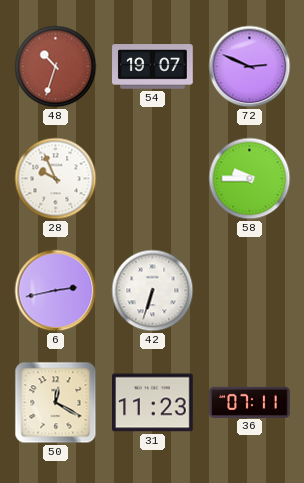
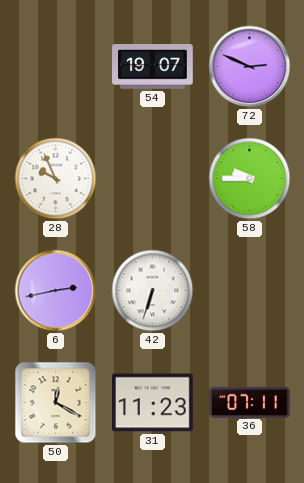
48: 10:33 -> none
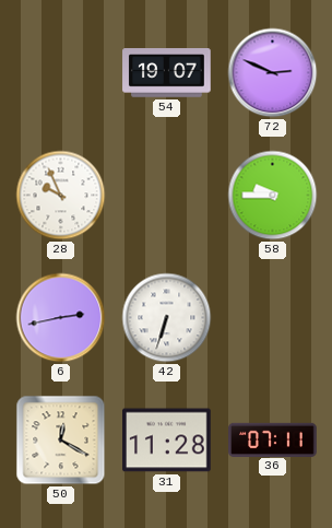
31: 11:23 -> 11:28
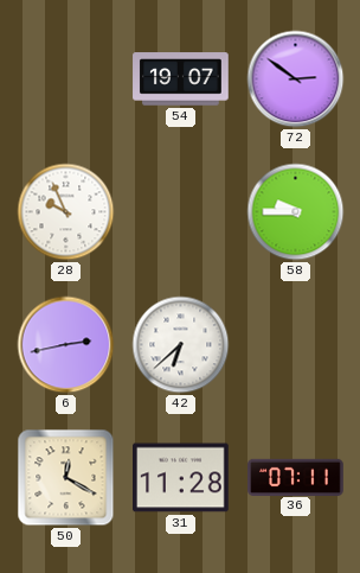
72: 2:49 -> 2:51
42: 6:33 -> 6:38
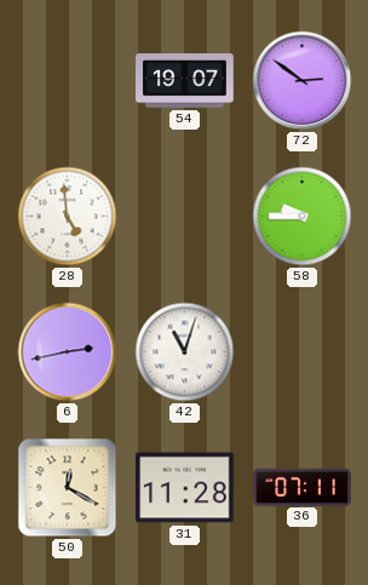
28: 9:56 -> 4:59
42: 6:38 -> 11:03
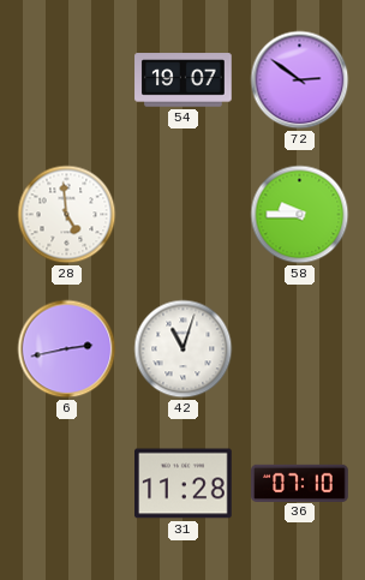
50: 12:20 -> none
36: 07:11 -> 07:10
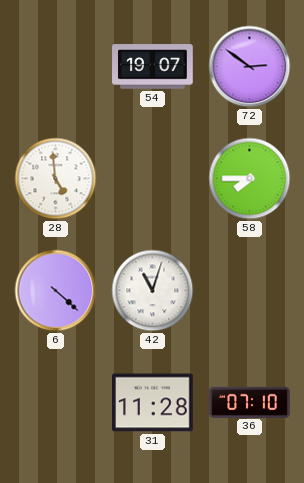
58: 9:45 -> 7:45
6: 2:43 -> 4:22
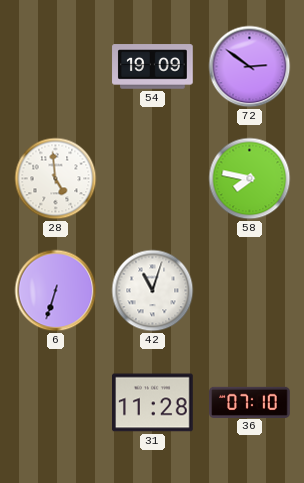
54: 19:07 -> 19:09
58: 7:45 -> 7:47
6: 4:22 -> 6:33
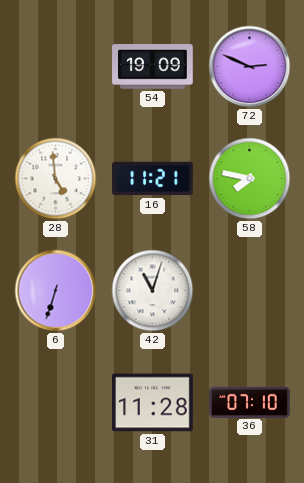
72: 2:51 -> 2:49
16: none -> 11:21
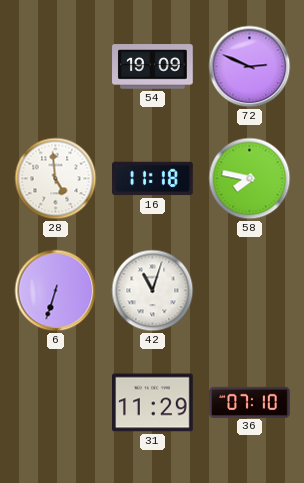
16: 11:21 -> 11:18
31: 11:28 -> 11:29
